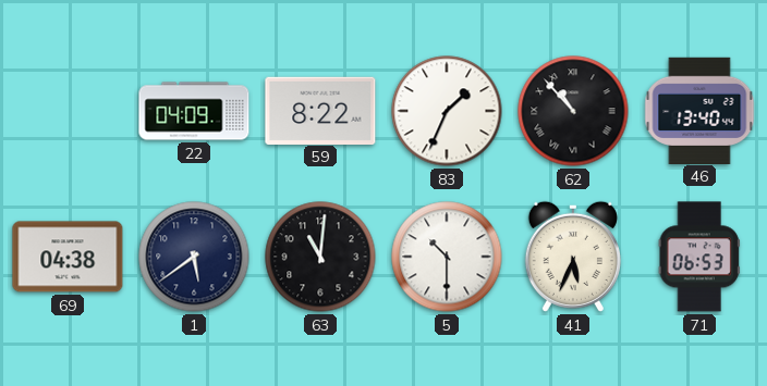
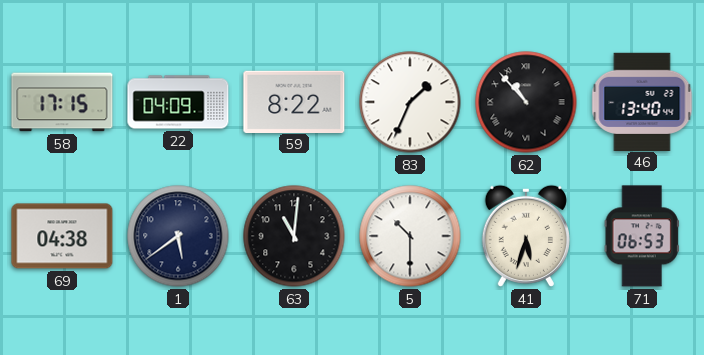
58: none -> 17:15
41: 5:34 -> 5:33
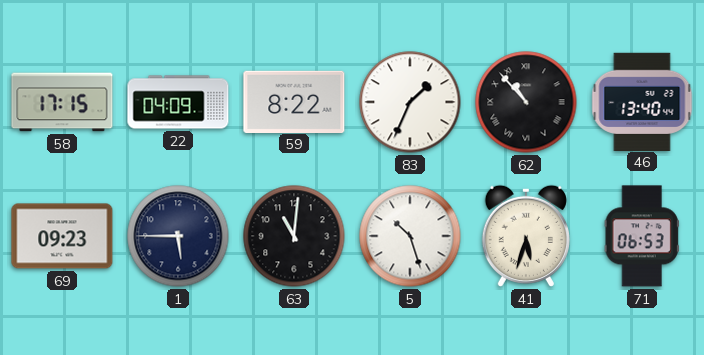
69: 04:38 -> 09:23
1: 5:39 -> 5:45
5: 10:30 -> 10:27
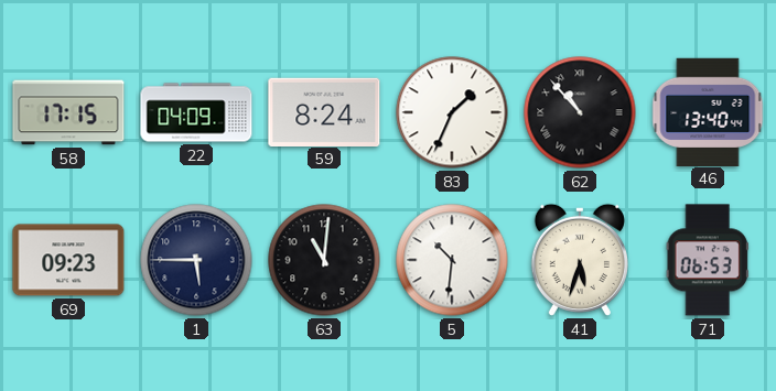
59: 8:22 -> 8:24
5: 10:27 -> 10:31
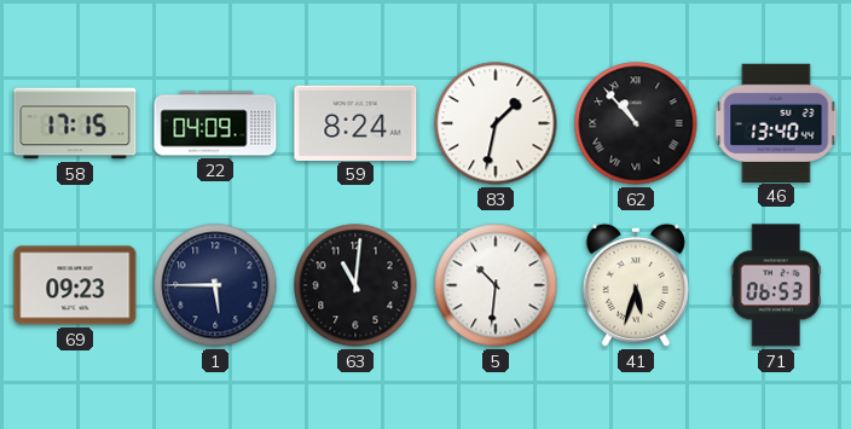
83: 1:34 -> 1:32
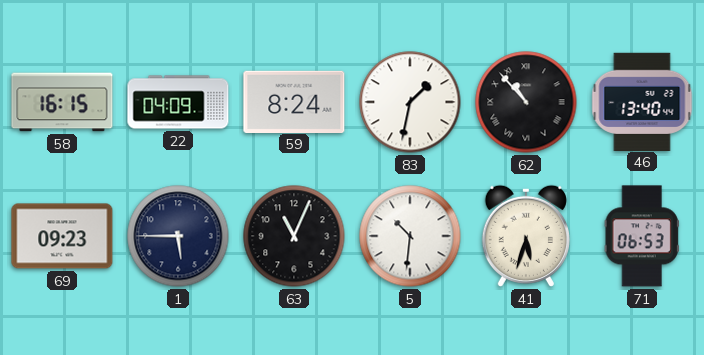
58: 17:15 -> 16:15
63: 11:01 -> 11:04
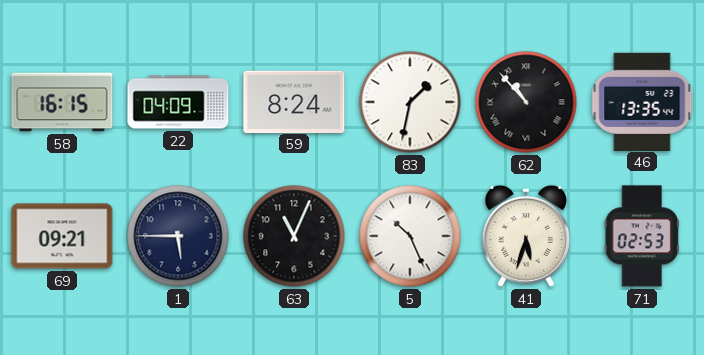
46: 13:40 -> 13:35
69: 09:23 -> 09:21
5: 10:31 -> 10:26
71: 06:53 -> 02:53
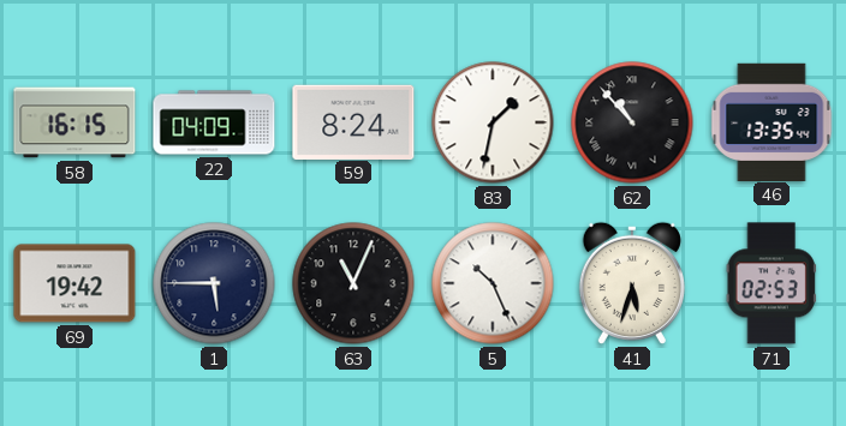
69: 09:21 -> 19:42
